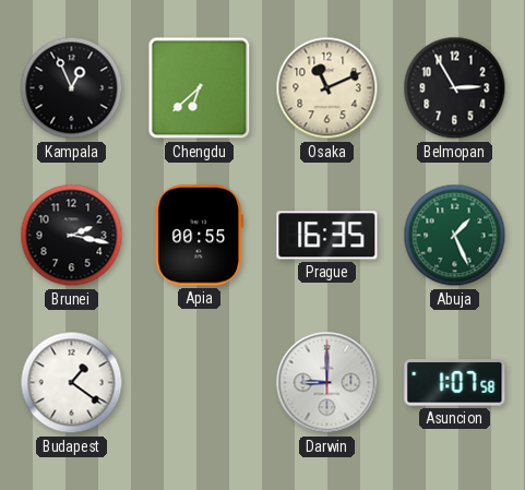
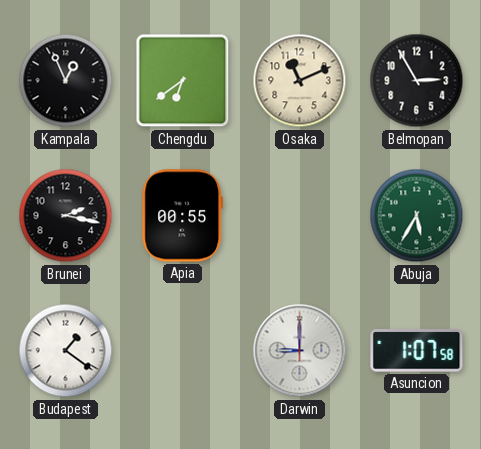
Chengdu: 6:38 -> 6:39
Prague: 16:35 -> none
Abuja: 1:26 -> 5:35
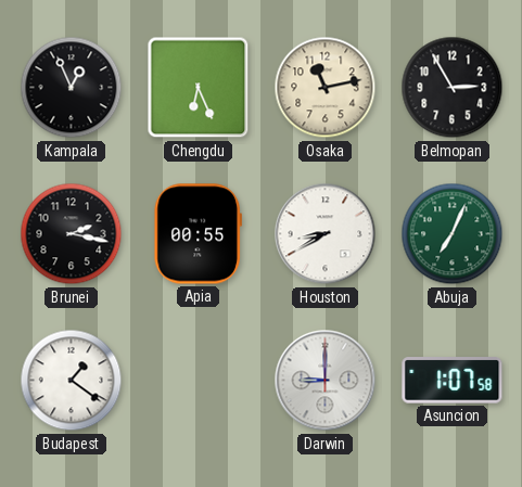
Chengdu: 6:39 -> 6:26
Osaka: 11:11 -> 11:13
Houston: none -> 8:40
Abuja: 5:35 -> 7:04
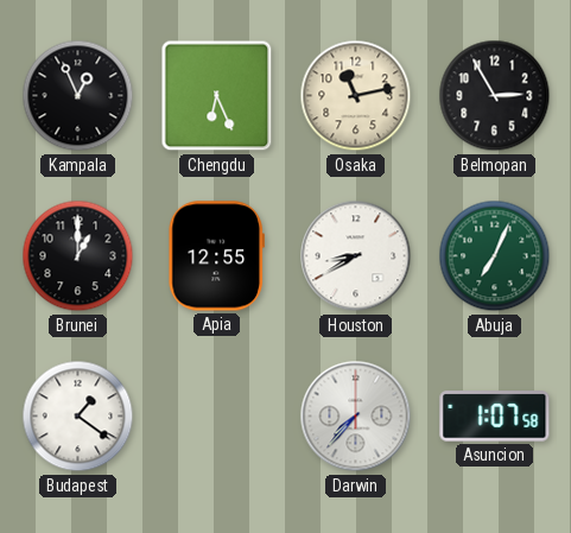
Brunei: 2:17 -> 1:00
Apia: 00:55 -> 12:55
Darwin: 9:00 -> 7:37
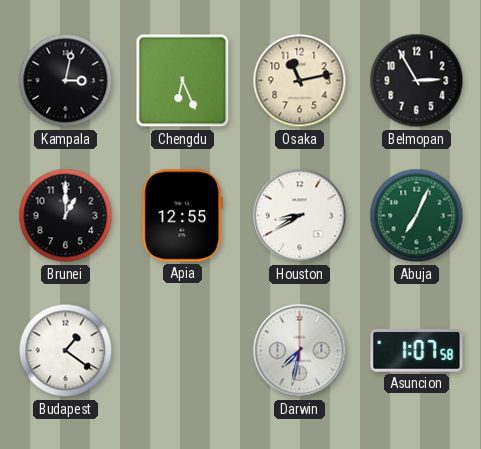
Kampala: 12:56 -> 3:02
Darwin: 7:37 -> 7:32
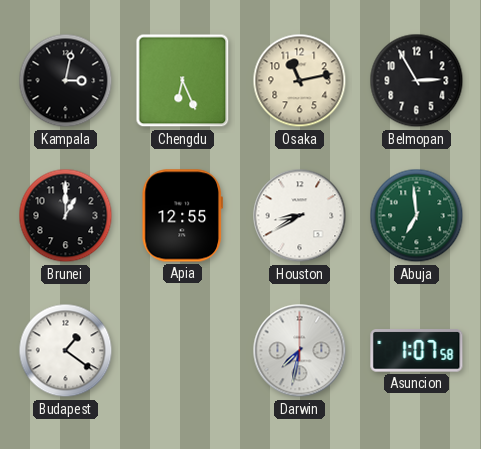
Abuja: 7:04 -> 6:59
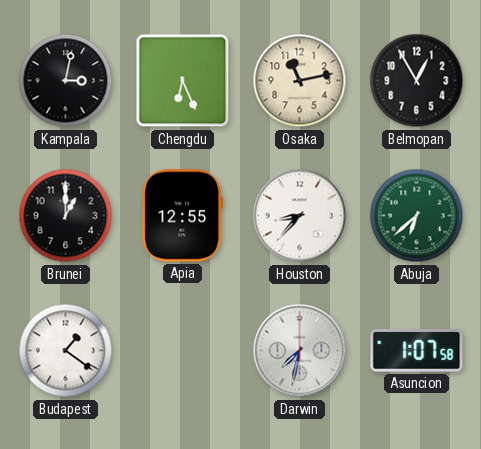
Belmopan: 2:55 -> 12:55
Houston: 8:40 -> 8:37
Abuja: 6:59 -> 6:38
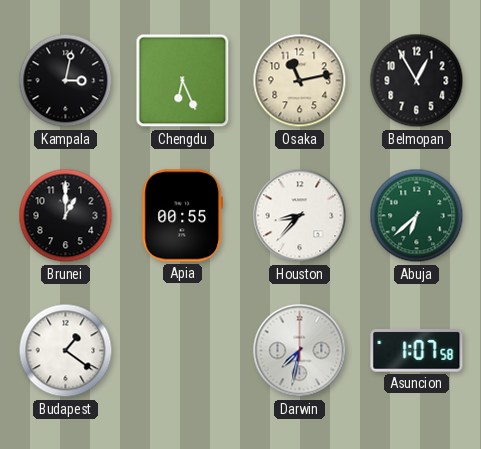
Apia: 12:55 -> 00:55
